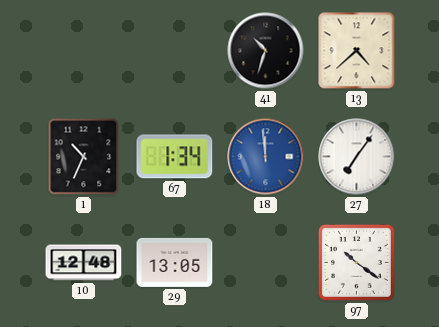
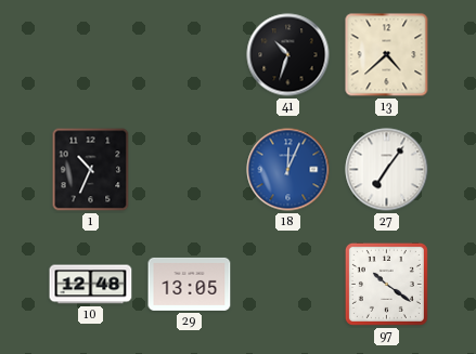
67: 1:34 -> none
18: 11:59 -> 12:04
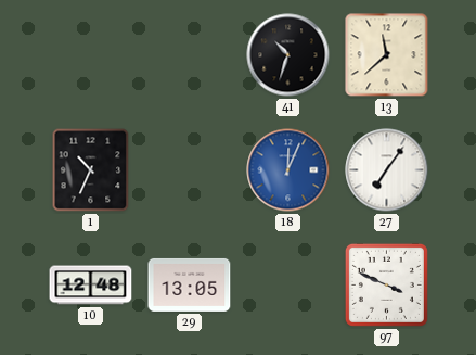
13: 4:38 -> 11:38
97: 10:21 -> 3:49
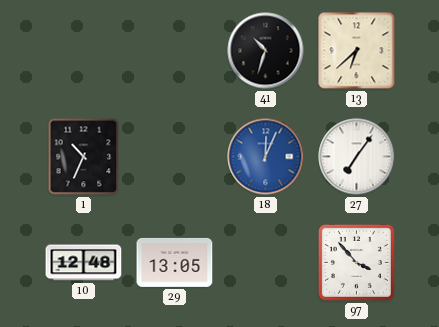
13: 11:38 -> 6:38
97: 3:49 -> 3:53
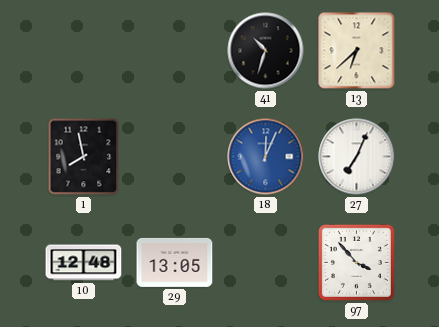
1: 10:34 -> 7:58
27: 7:06 -> 7:04
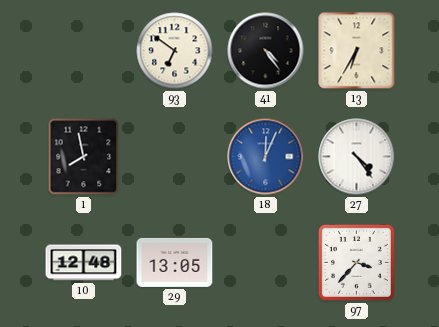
93: none -> 6:51
41: 10:33 -> 4:24
13: 6:38 -> 6:35
27: 7:04 -> 4:24
97: 3:53 -> 3:37
